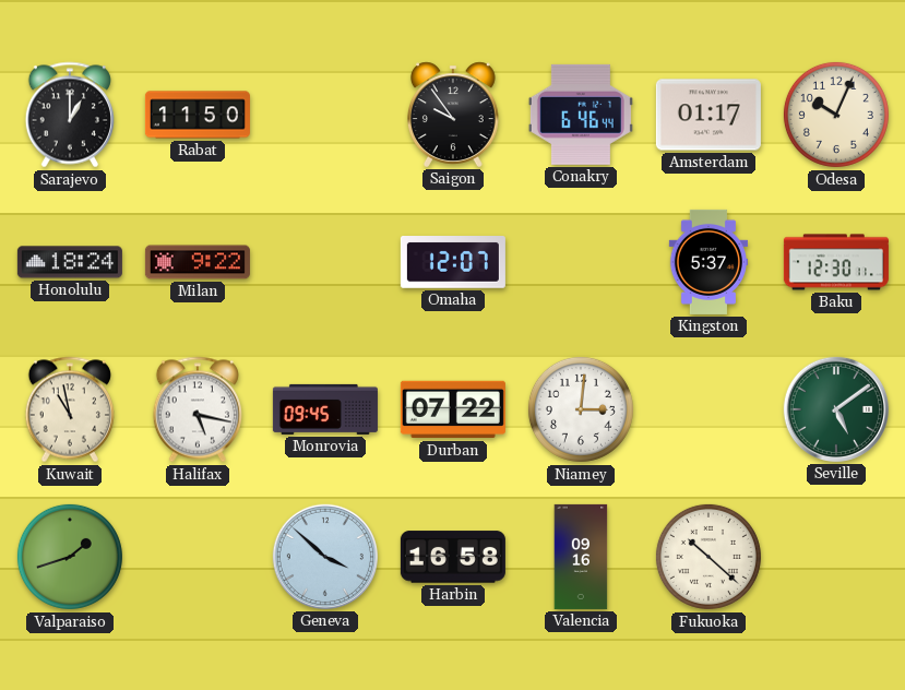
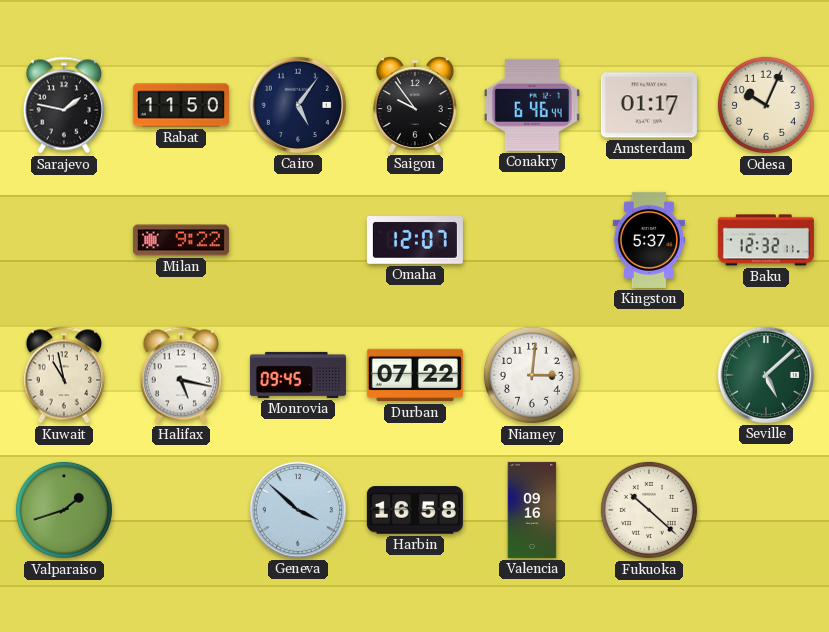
Sarajevo: 1:00 -> 1:47
Cairo: none -> 5:06
Honolulu: 18:24 -> none
Baku: 12:30 -> 12:32
Seville: 5:09 -> 5:08
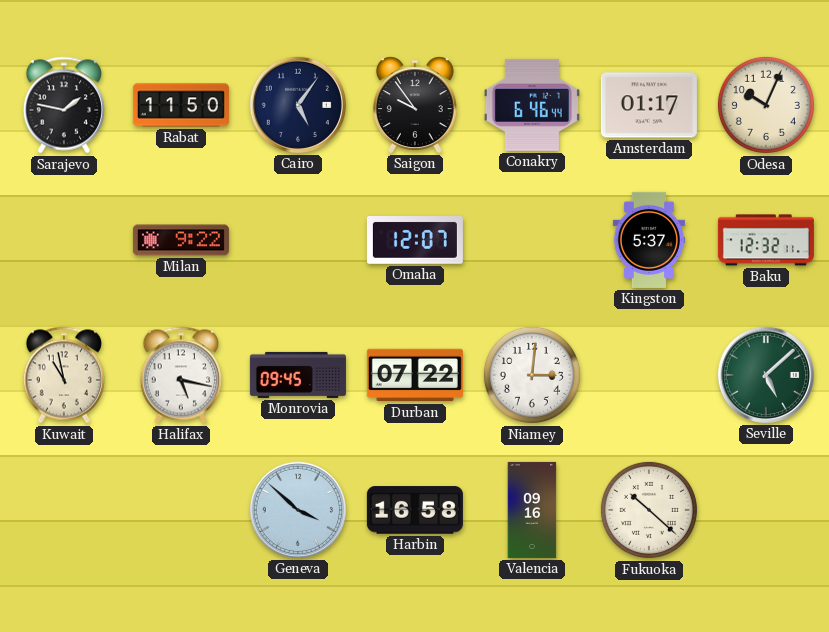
Valparaiso: 1:42 -> none
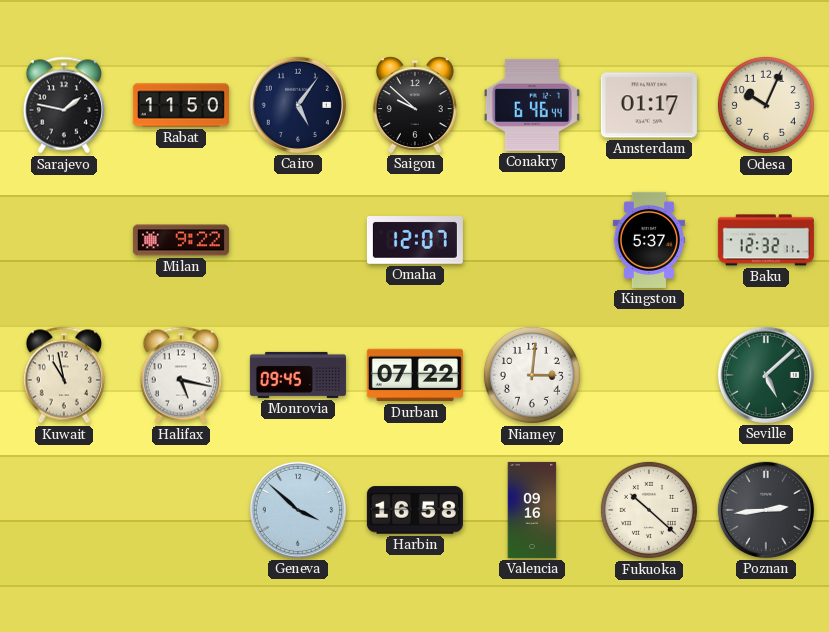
Saigon: 9:54 -> 9:52
Poznan: none -> 2:44
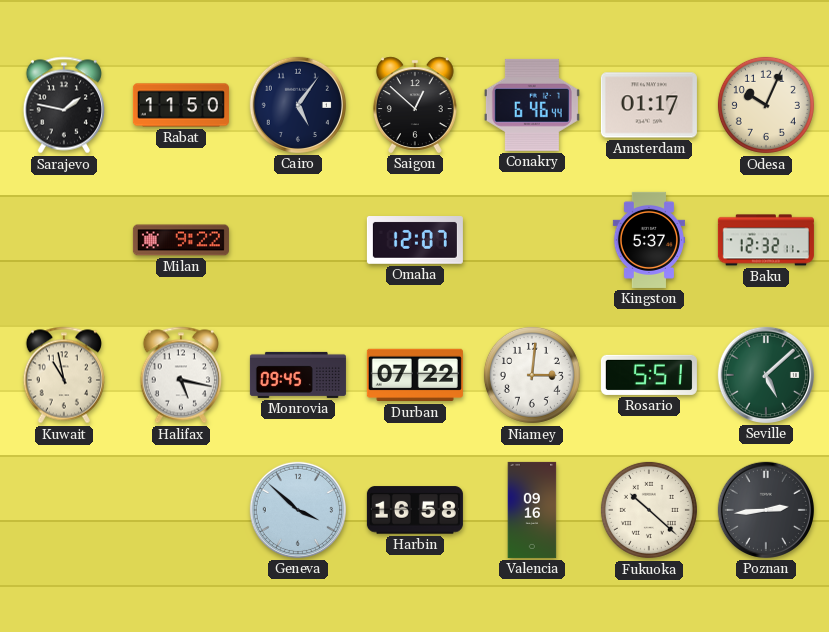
Saigon: 9:52 -> 12:52
Rosario: none -> 5:51
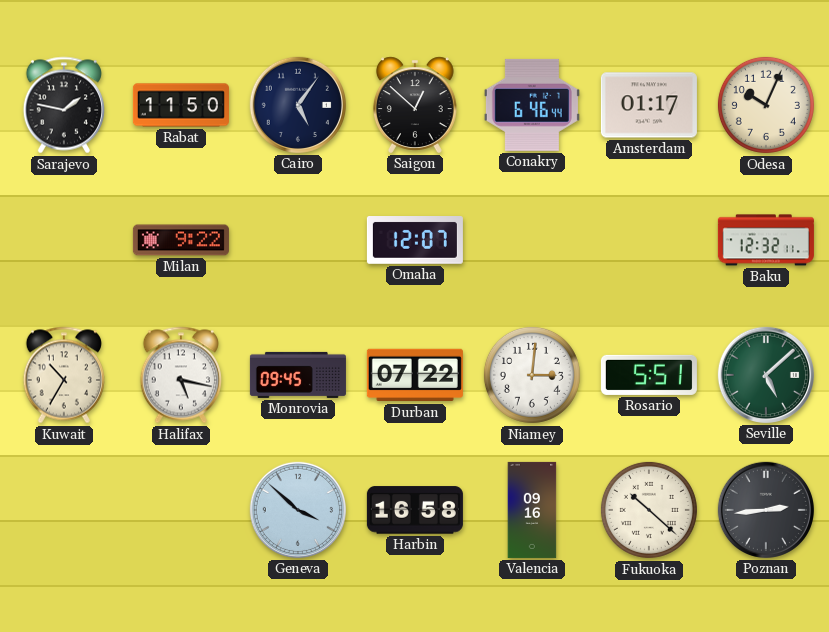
Kingston: 5:37 -> none
Kuwait: 10:58 -> 10:35
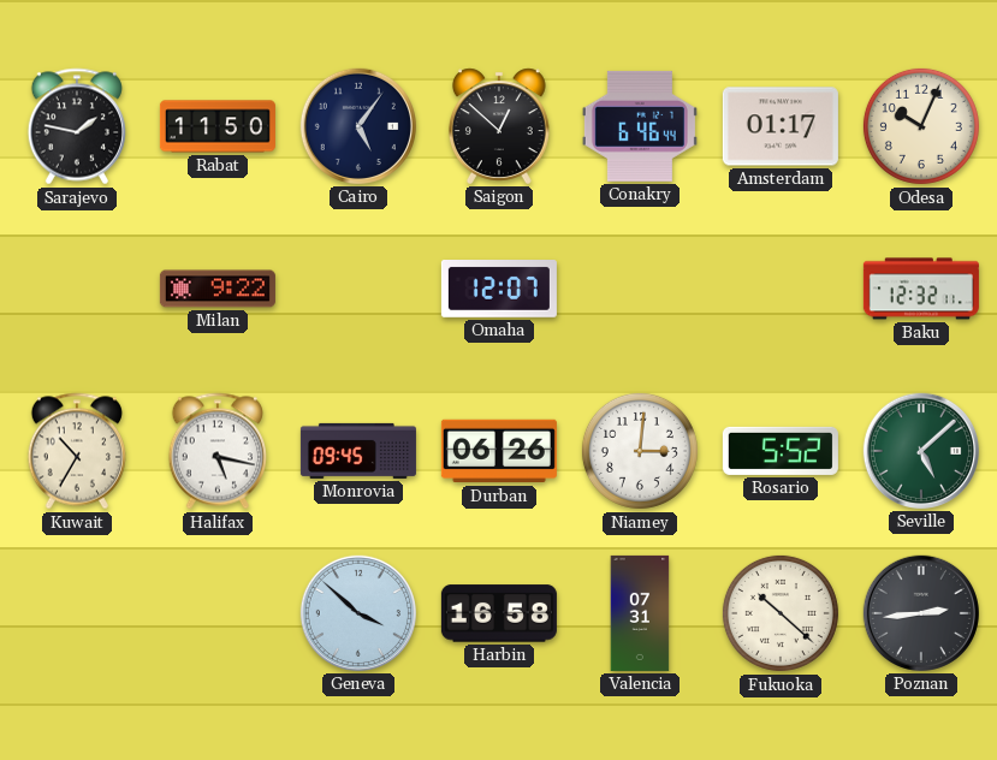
Durban: 07:22 -> 06:26
Rosario: 5:51 -> 5:52
Valencia: 09:16 -> 07:31
